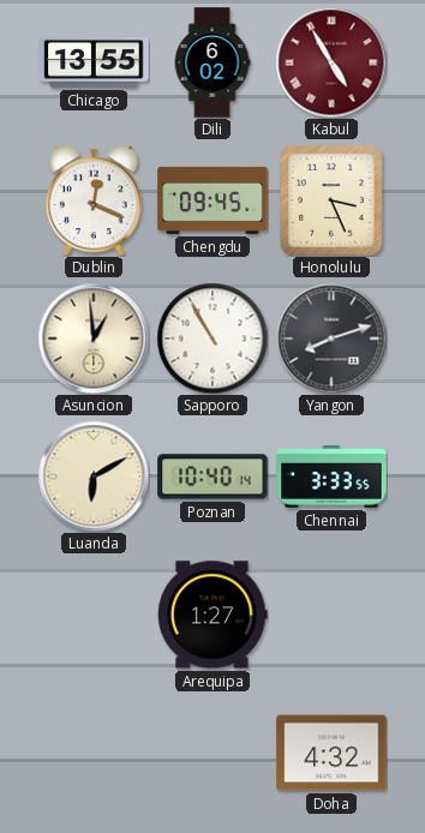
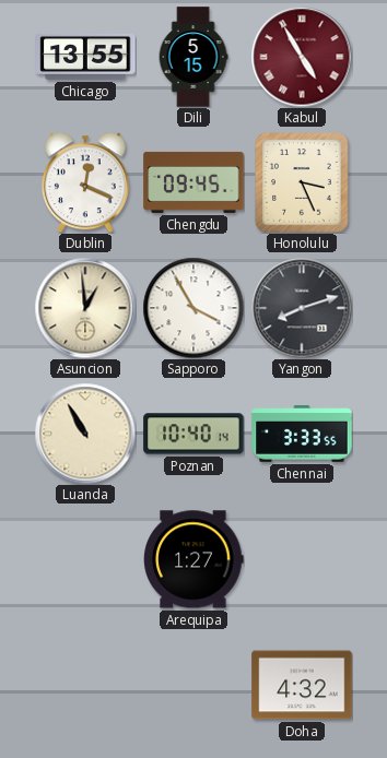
Dili: 6:02 -> 5:15
Sapporo: 10:55 -> 3:55
Luanda: 6:10 -> 10:55
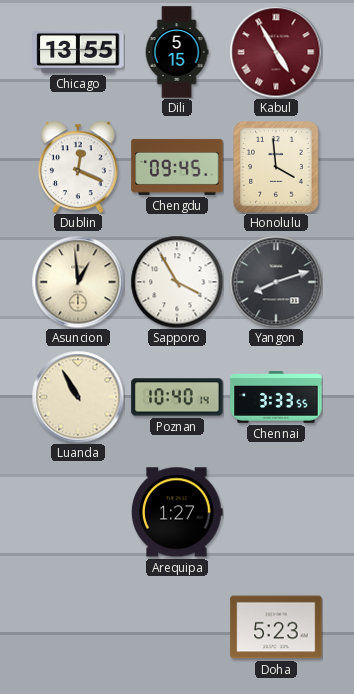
Honolulu: 3:26 -> 3:59
Doha: 4:32 -> 5:23
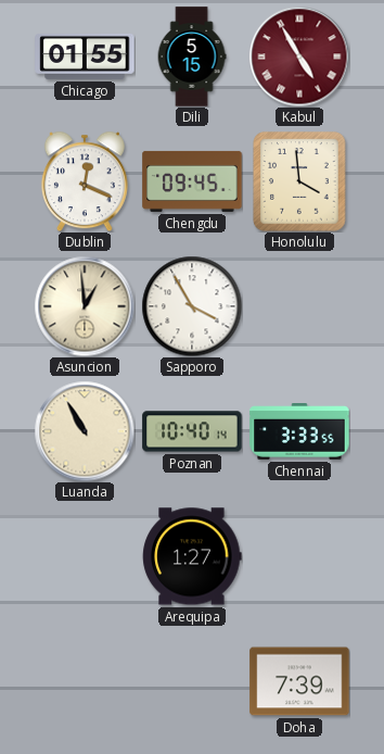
Chicago: 13:55 -> 01:55
Yangon: 8:12 -> none
Doha: 5:23 -> 7:39
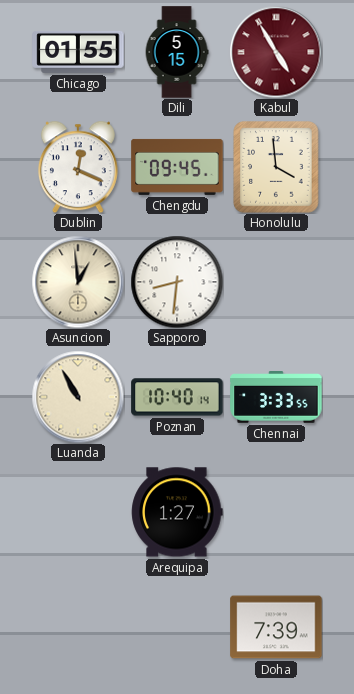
Sapporo: 3:55 -> 8:31
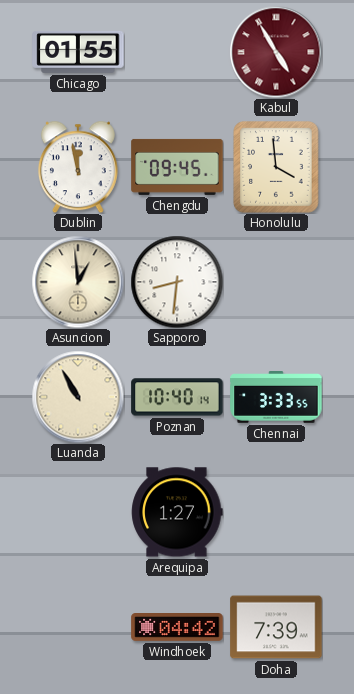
Dili: 5:15 -> none
Dublin: 12:19 -> 11:58
Windhoek: none -> 04:42
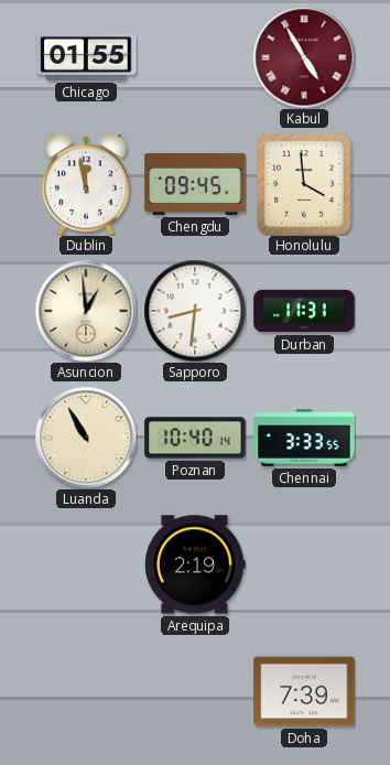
Durban: none -> 11:31
Arequipa: 1:27 -> 2:19
Windhoek: 04:42 -> none
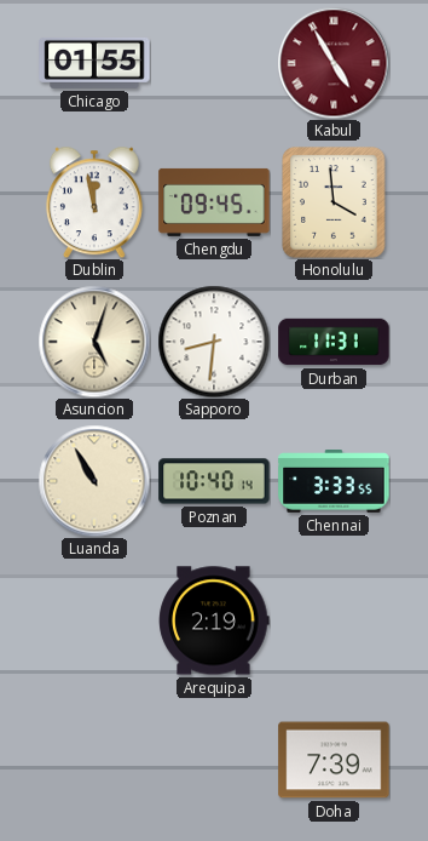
Asuncion: 12:59 -> 5:03
